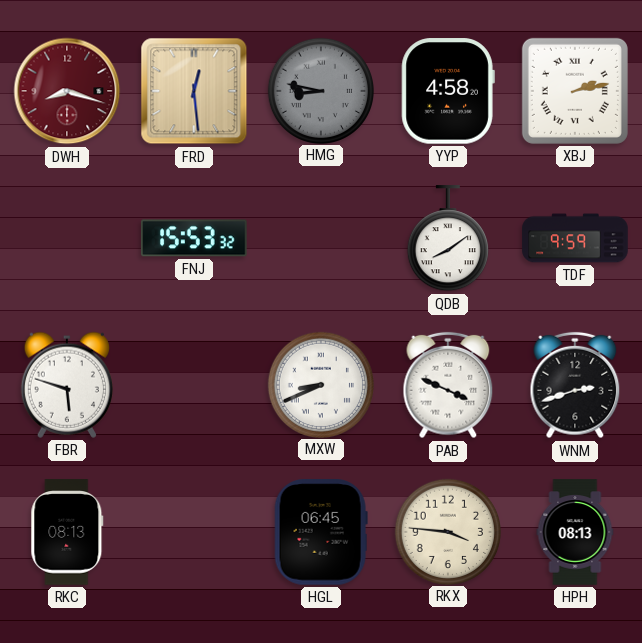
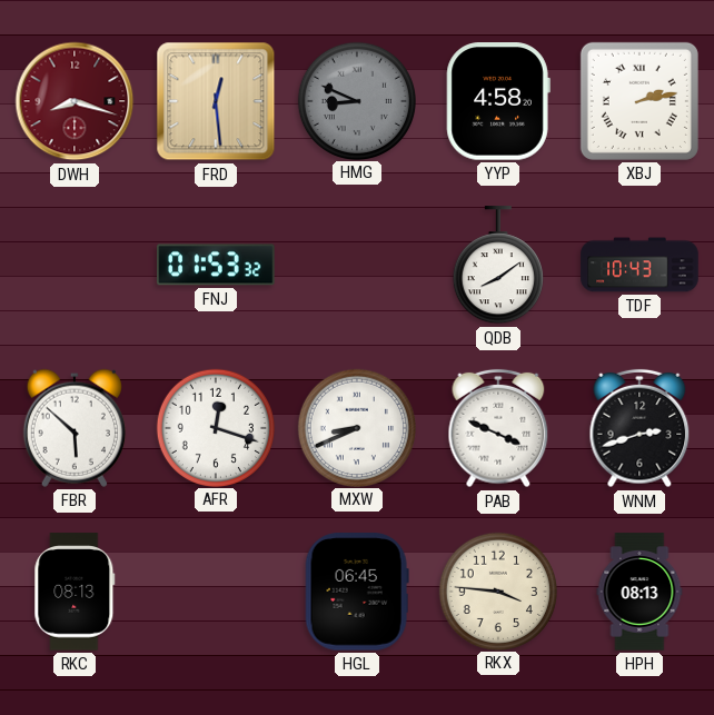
HMG: 8:47 -> 8:49
FNJ: 15:53 -> 01:53
TDF: 9:59 -> 10:43
FBR: 5:48 -> 5:52
AFR: none -> 12:18
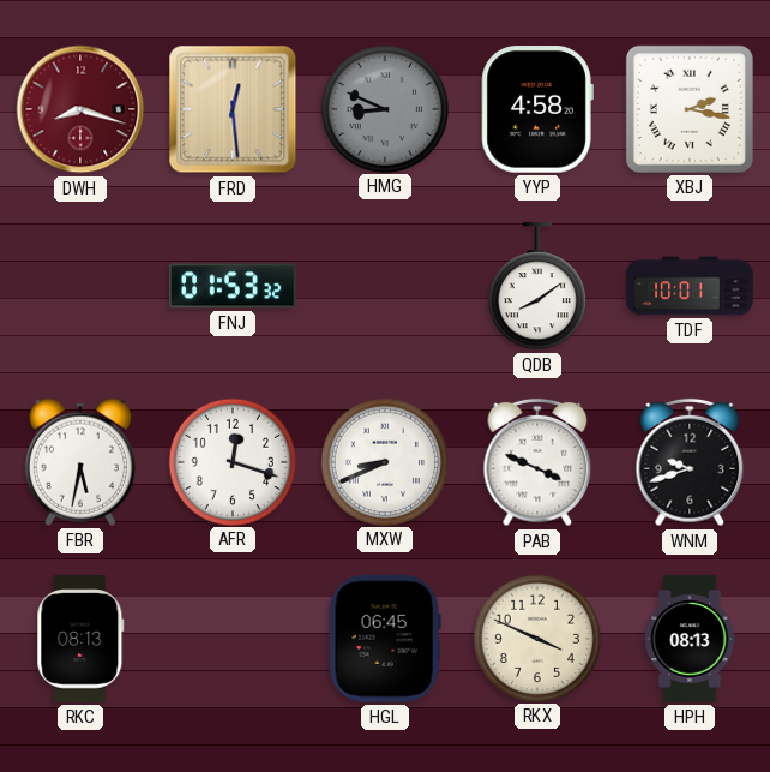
XBJ: 2:13 -> 2:17
TDF: 10:43 -> 10:01
FBR: 5:52 -> 5:32
WNM: 2:42 -> 9:42
RKX: 3:46 -> 3:49
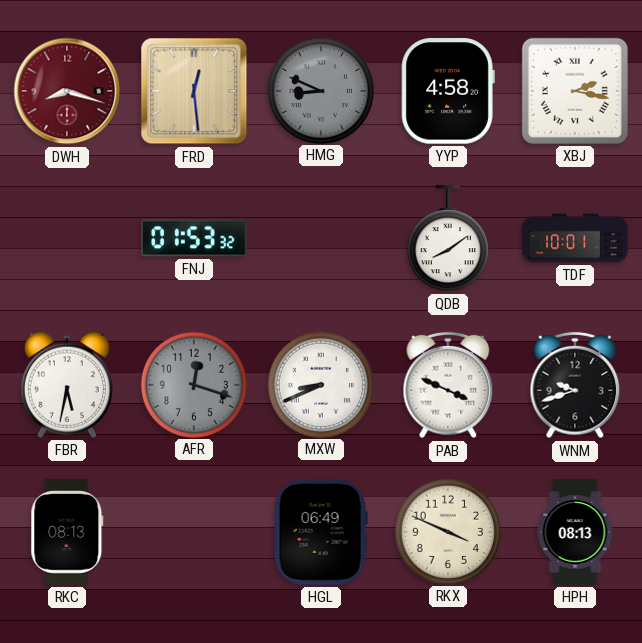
AFR dial: white -> grey
HGL: 06:45 -> 06:49
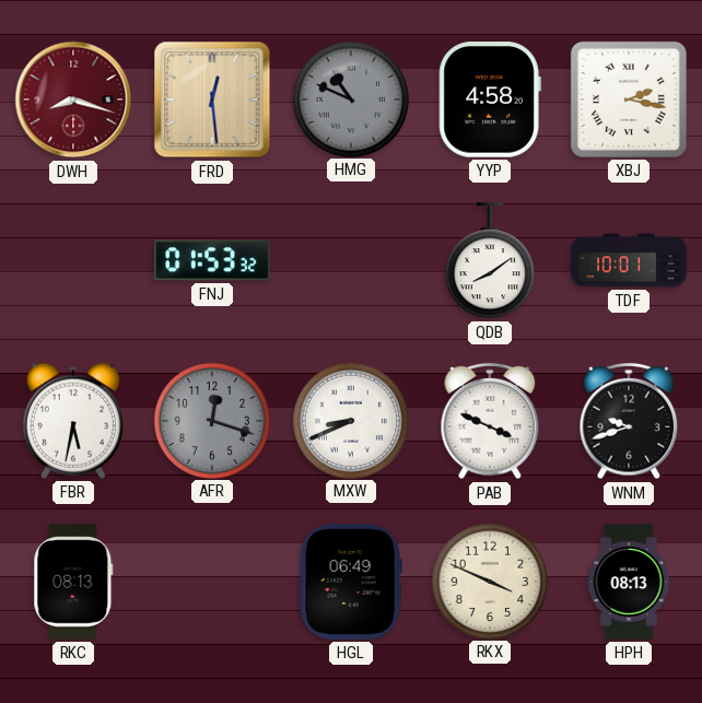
HMG: 8:49 -> 10:49
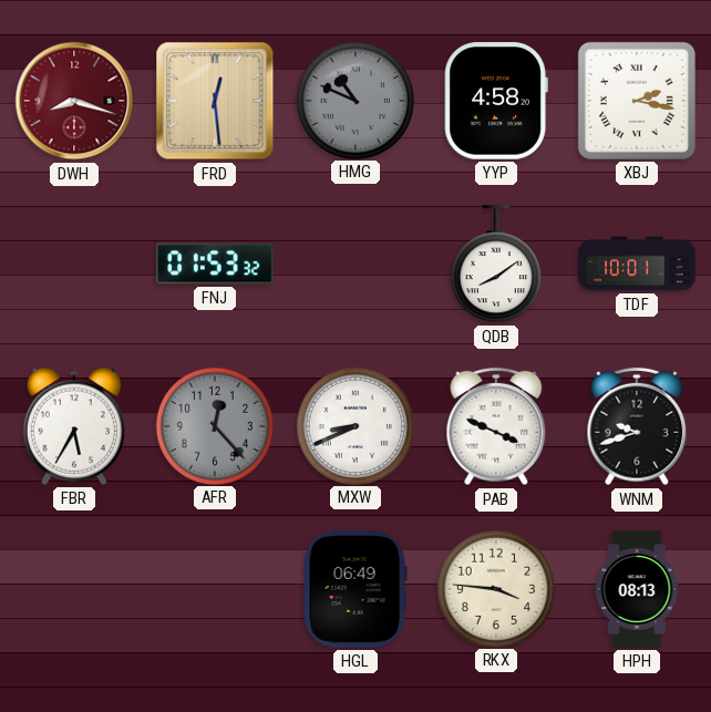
FBR: 5:32 -> 5:35
AFR: 12:18 -> 12:23
RKC: 08:13 -> none
RKX: 3:49 -> 3:46
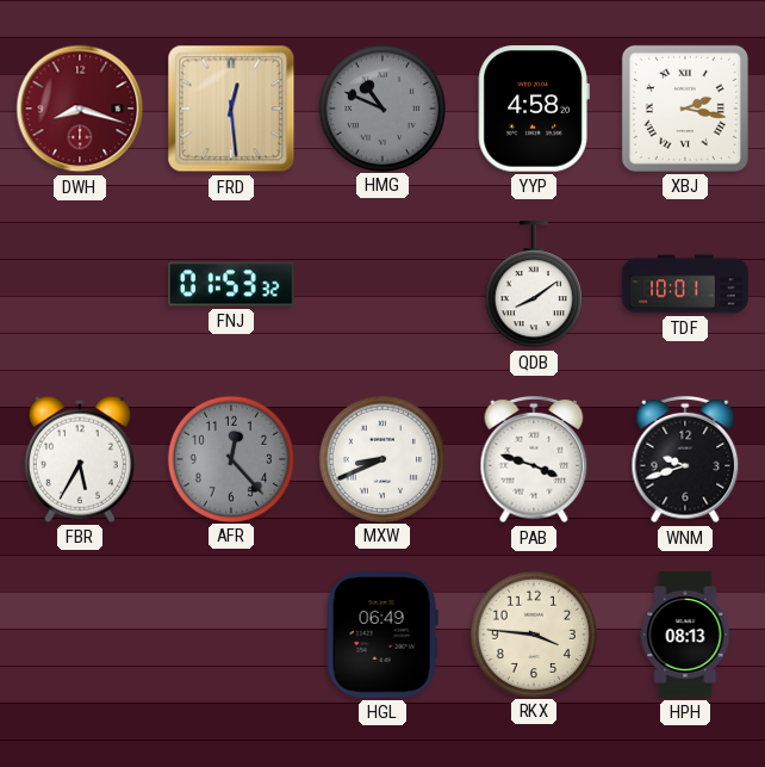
PAB: 3:49 -> 3:48
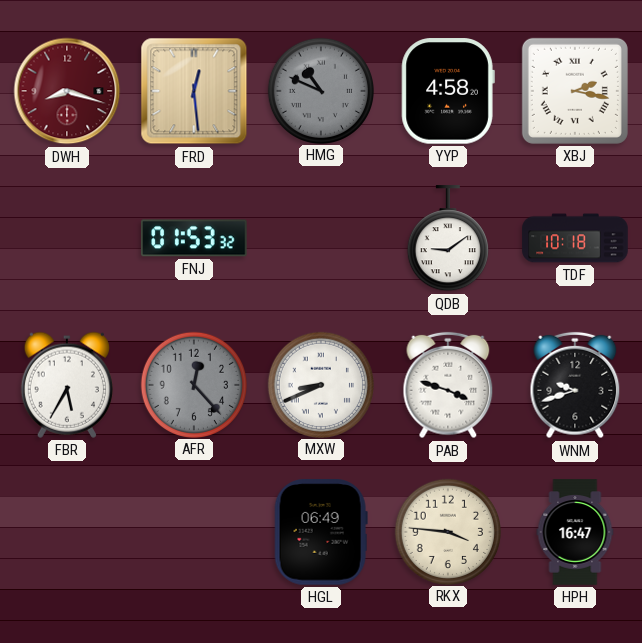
QDB: 8:09 -> 9:09
TDF: 10:01 -> 10:18
HPH: 08:13 -> 16:47
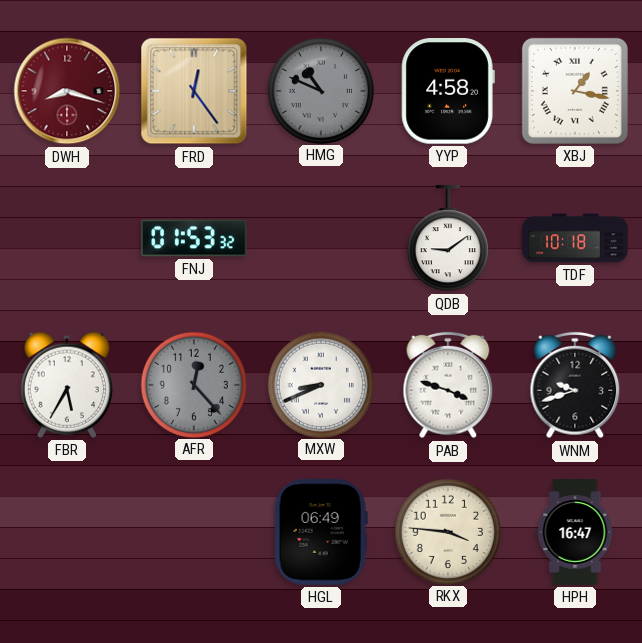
FRD: 12:29 -> 12:24
XBJ: 2:17 -> 1:17
